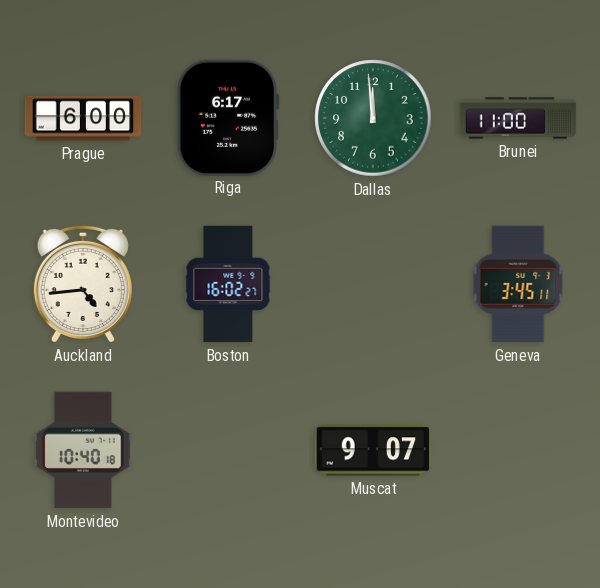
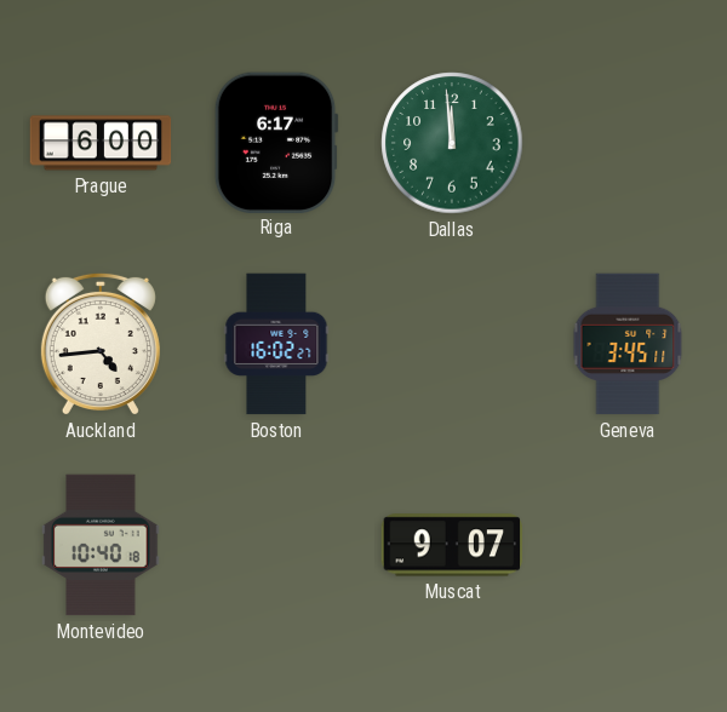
Brunei: 11:00 -> none
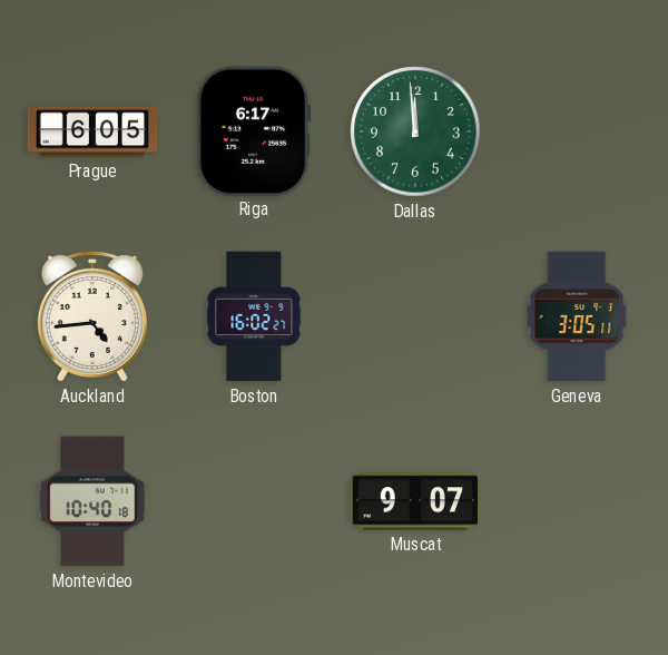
Prague: 6:00 -> 6:05
Geneva: 3:45 -> 3:05
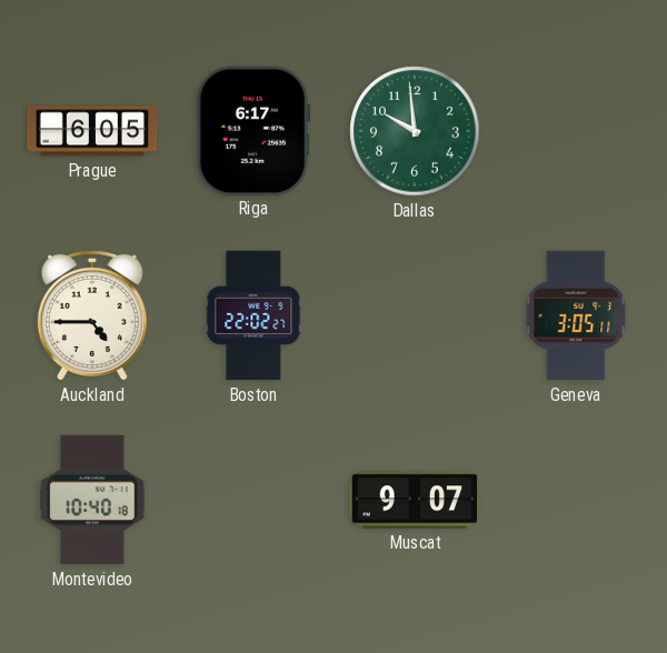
Dallas: 11:59 -> 9:59
Auckland: 4:44 -> 4:45
Boston: 16:02 -> 22:02
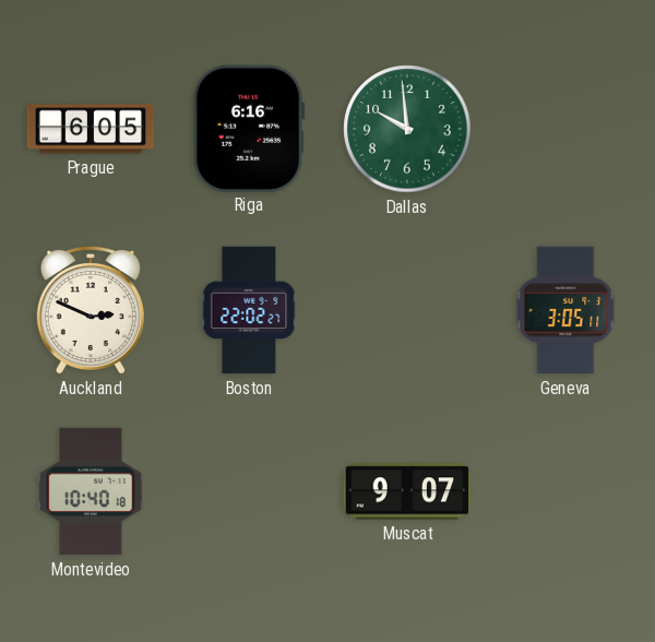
Riga: 6:17 -> 6:16
Auckland: 4:45 -> 2:49
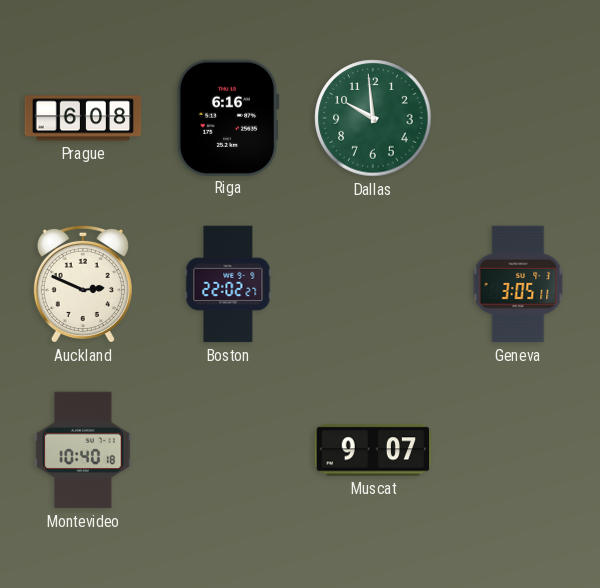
Prague: 6:05 -> 6:08
